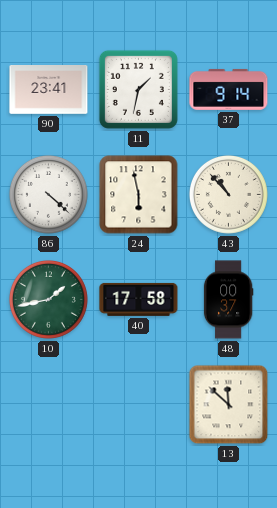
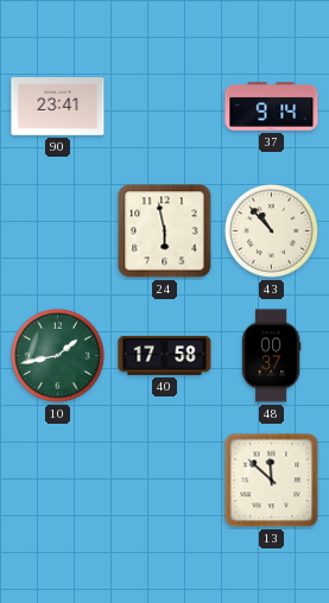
11: 1:32 -> none
86: 4:22 -> none
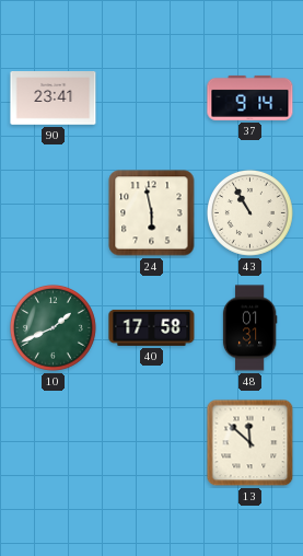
43: 10:53 -> 10:55
10: 1:43 -> 1:41
48: 00:37 -> 01:31
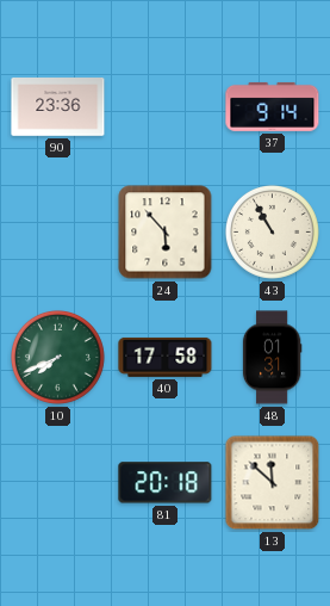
90: 23:41 -> 23:36
24: 5:58 -> 5:53
10: 1:41 -> 7:41
81: none -> 20:18
